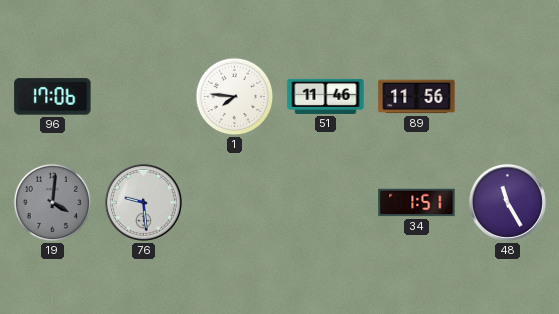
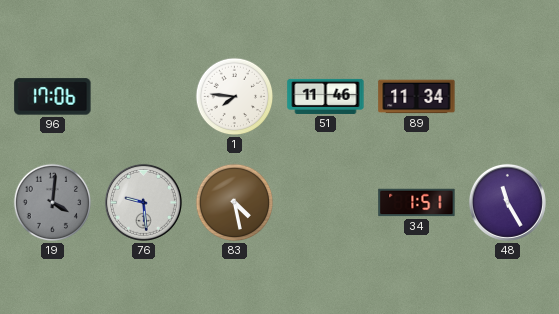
89: 11:56 -> 11:34
83: none -> 4:28
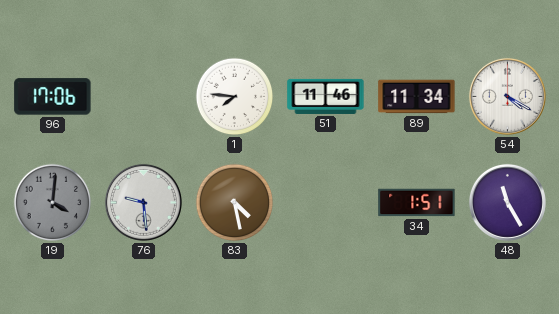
54: none -> 4:20
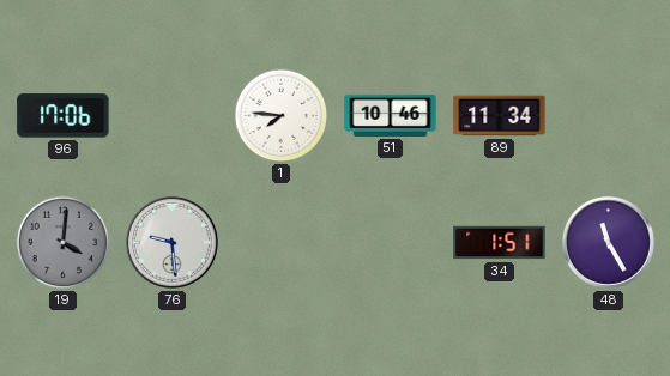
51: 11:46 -> 10:46
54: 4:20 -> none
83: 4:28 -> none
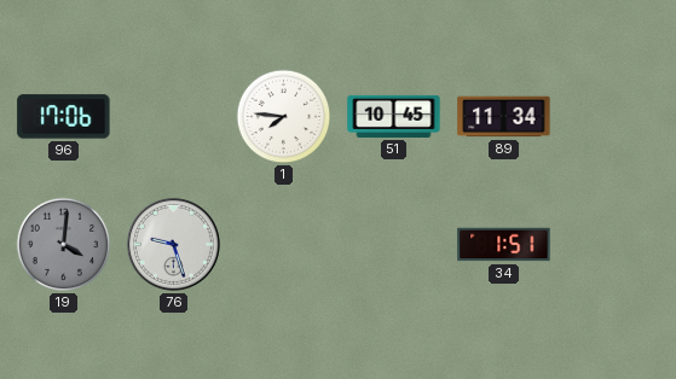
51: 10:46 -> 10:45
76: 9:29 -> 9:27
48: 11:25 -> none
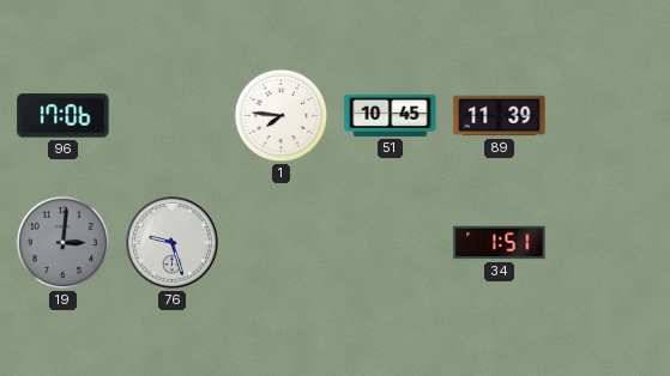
89: 11:34 -> 11:39
19: 4:01 -> 3:01
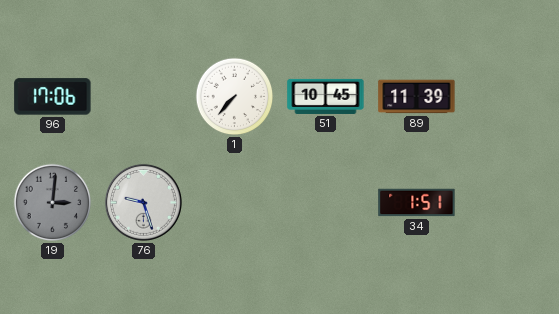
1: 7:46 -> 7:37
